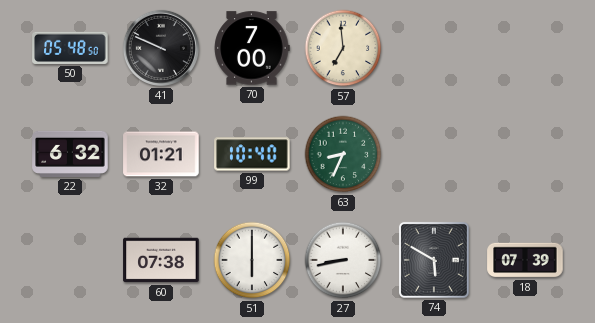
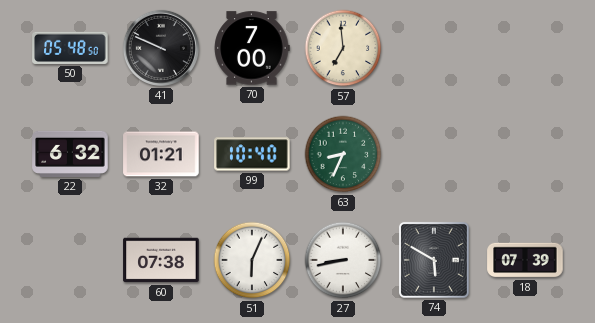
51: 6:00 -> 6:04
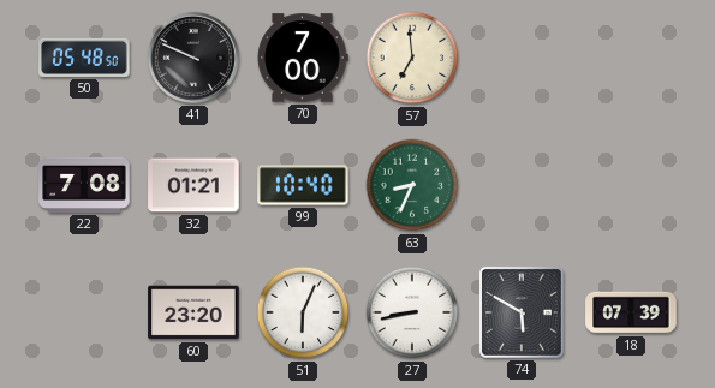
22: 6:32 -> 7:08
60: 07:38 -> 23:20
